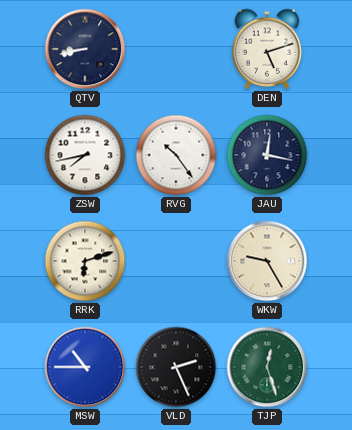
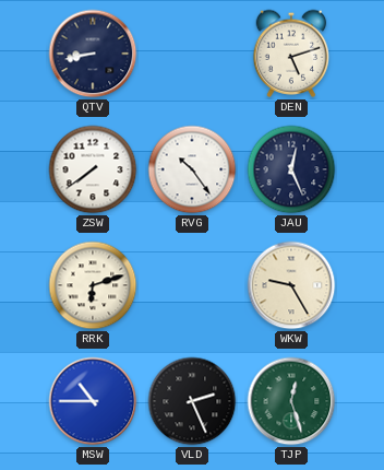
ZSW: 7:43 -> 7:39
JAU: 12:17 -> 12:26
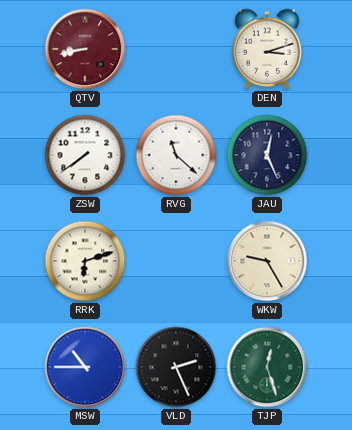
QTV dial: navy -> burgundy
DEN: 5:12 -> 3:12
RVG: 10:24 -> 11:22
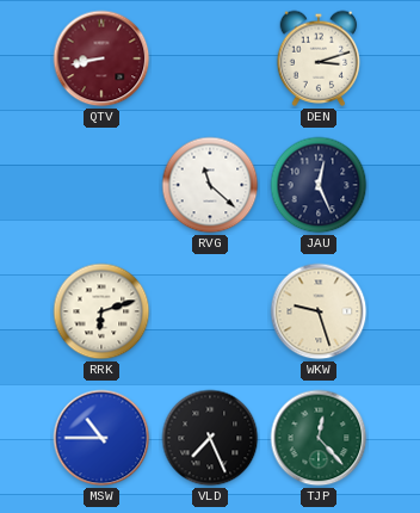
ZSW: 7:39 -> none
WKW: 9:25 -> 9:27
VLD: 2:26 -> 7:26
TJP: 12:27 -> 12:23
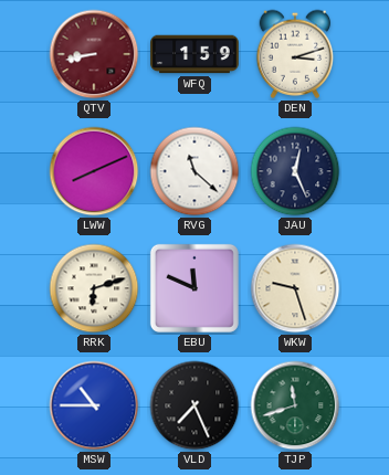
WFQ: none -> 1:59
LWW: none -> 8:11
EBU: none -> 11:49
TJP: 12:23 -> 11:42
